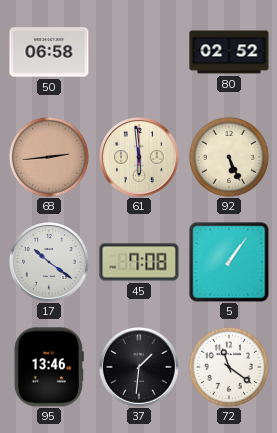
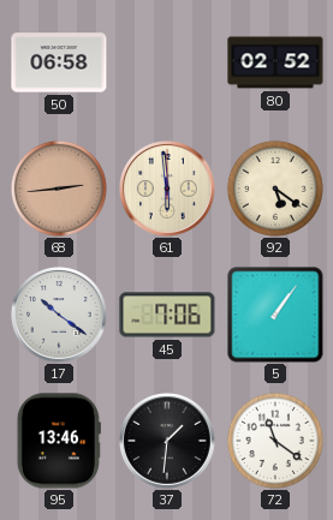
92: 5:26 -> 5:21
45: 7:08 -> 7:06
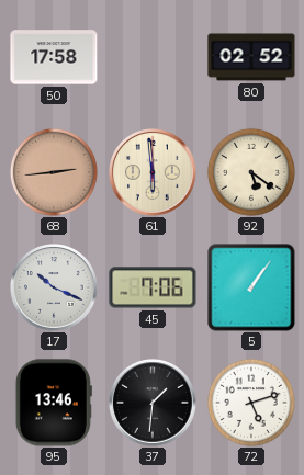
50: 06:58 -> 17:58
17: 10:21 -> 10:19
72: 11:21 -> 5:12
